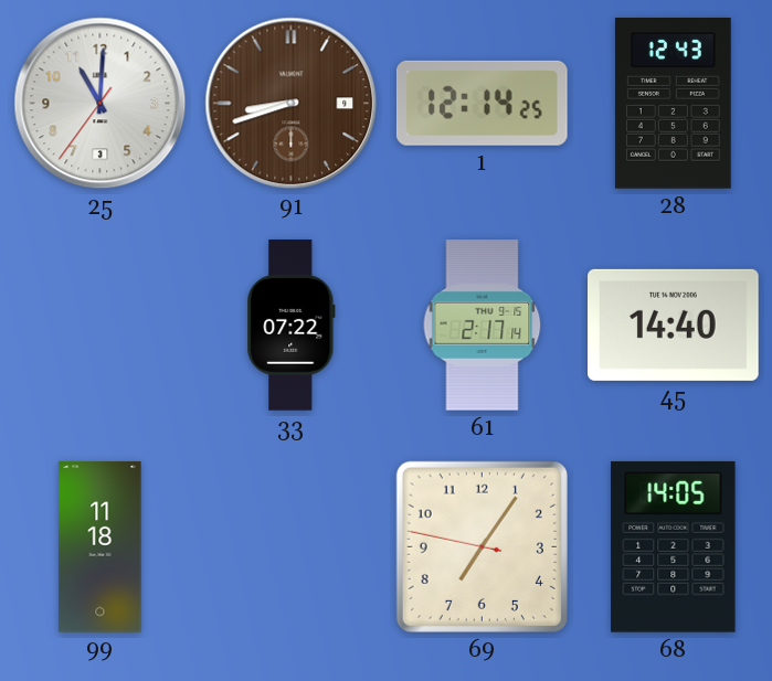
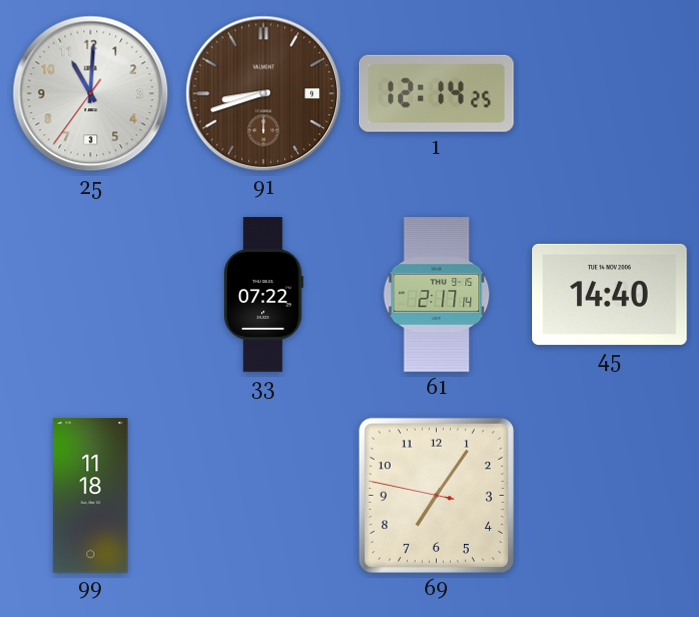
28: 12:43 -> none
68: 14:05 -> none
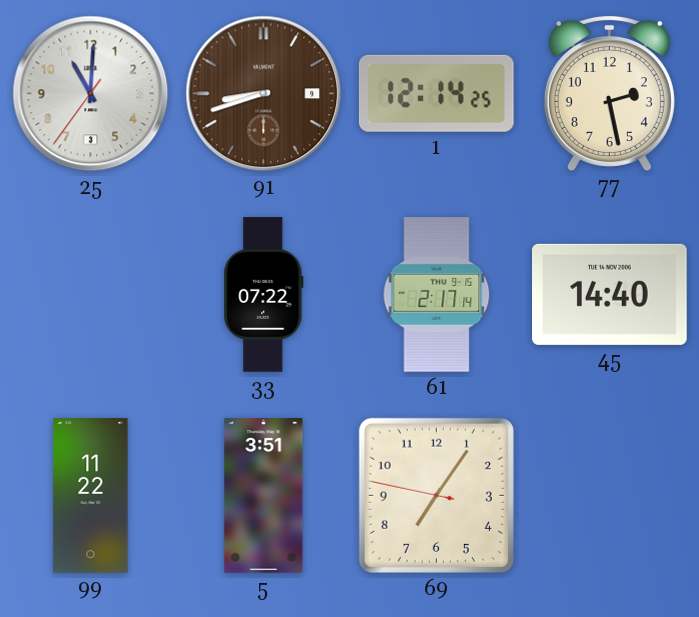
77: none -> 2:28
99: 11:18 -> 11:22
5: none -> 3:51
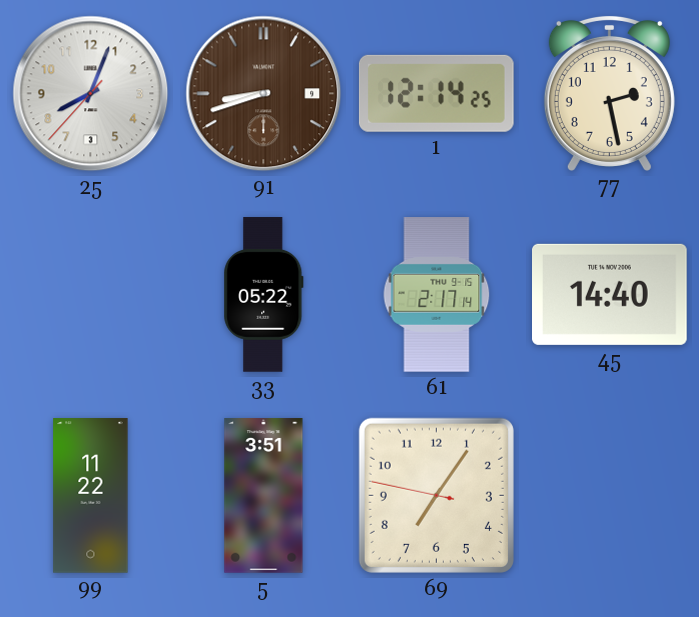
25: 11:00 -> 8:03
33: 07:22 -> 05:22
